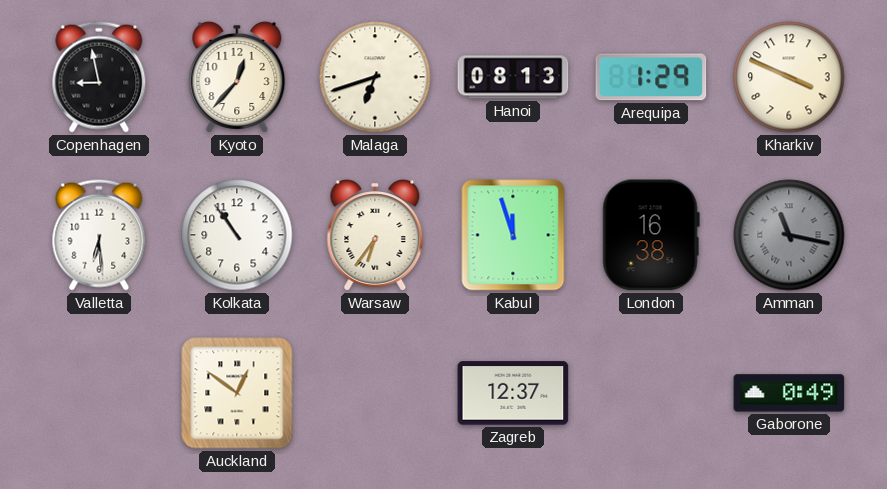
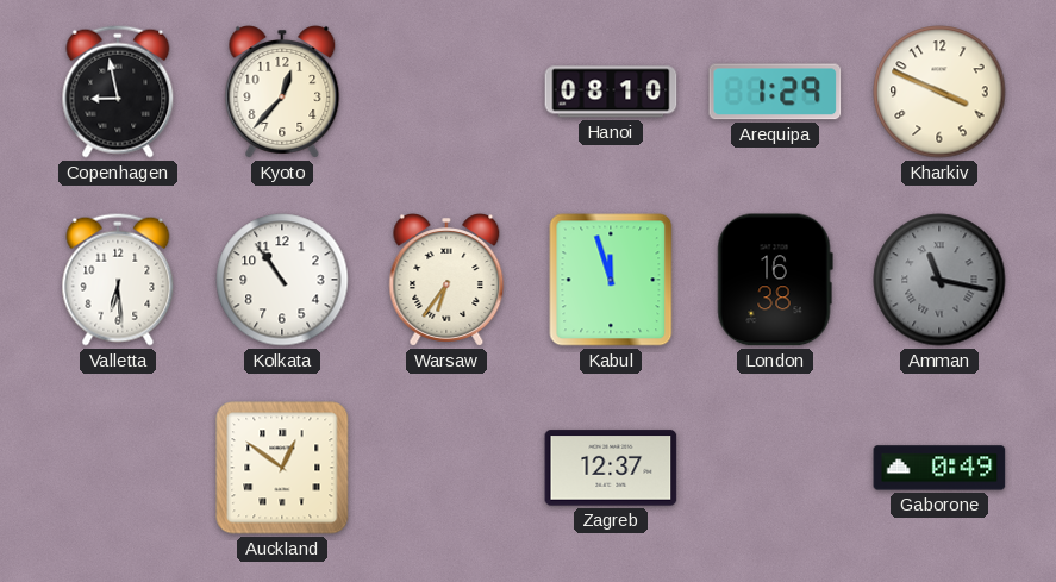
Malaga: 6:42 -> none
Hanoi: 08:13 -> 08:10
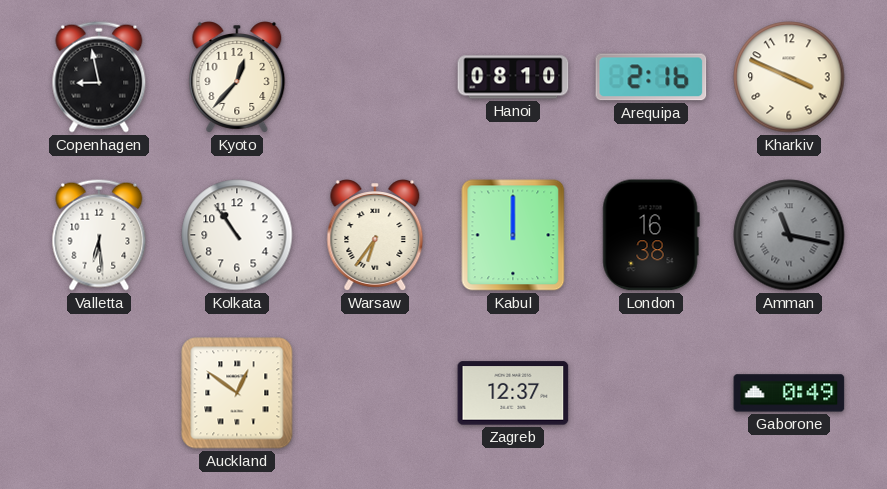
Arequipa: 1:29 -> 2:16
Kabul: 11:57 -> 12:00
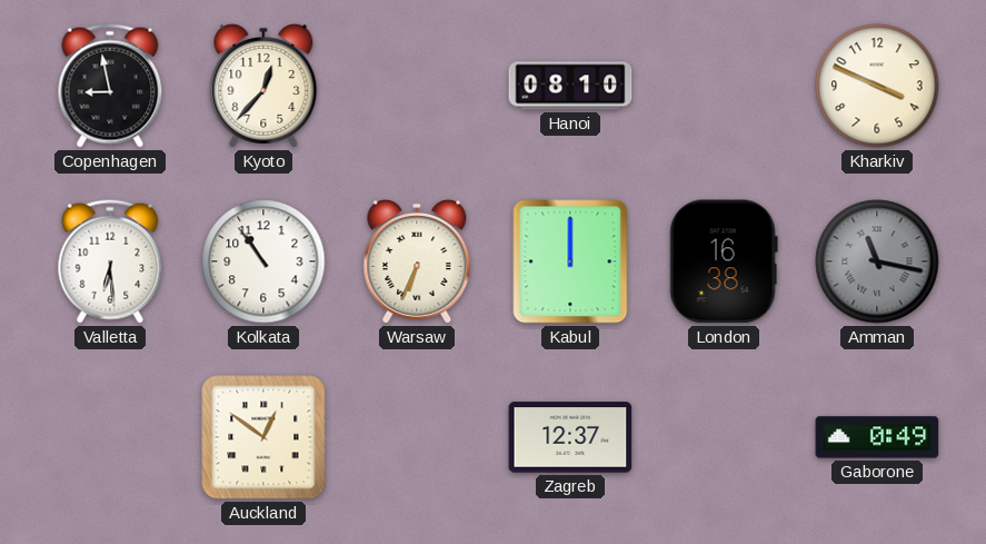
Arequipa: 2:16 -> none
Warsaw: 6:36 -> 6:34
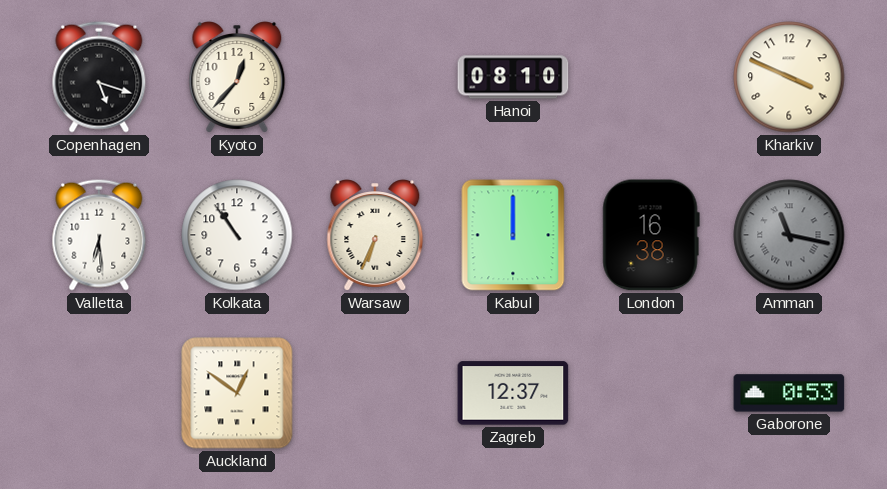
Copenhagen: 8:58 -> 5:18
Gaborone: 0:49 -> 0:53
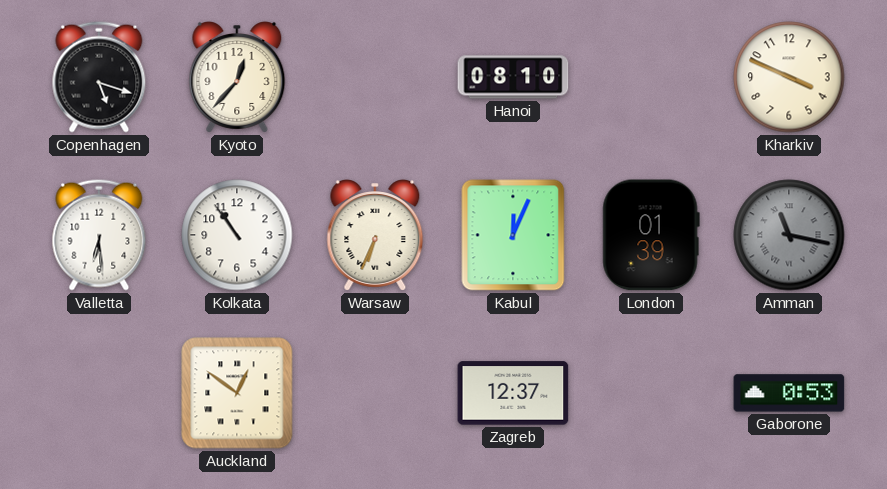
Kabul: 12:00 -> 12:04
London: 16:38 -> 01:39
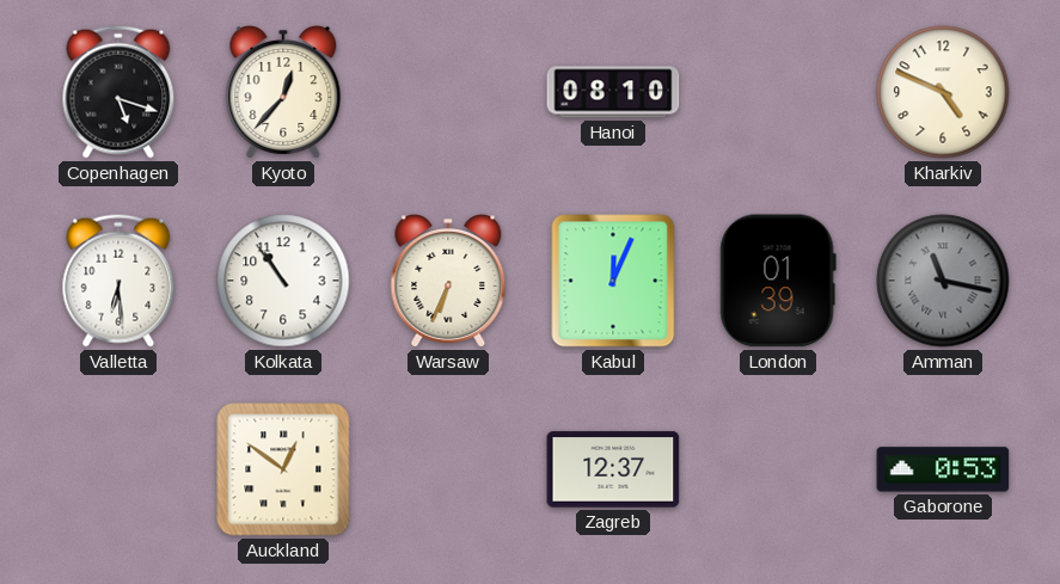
Kharkiv: 3:49 -> 4:49
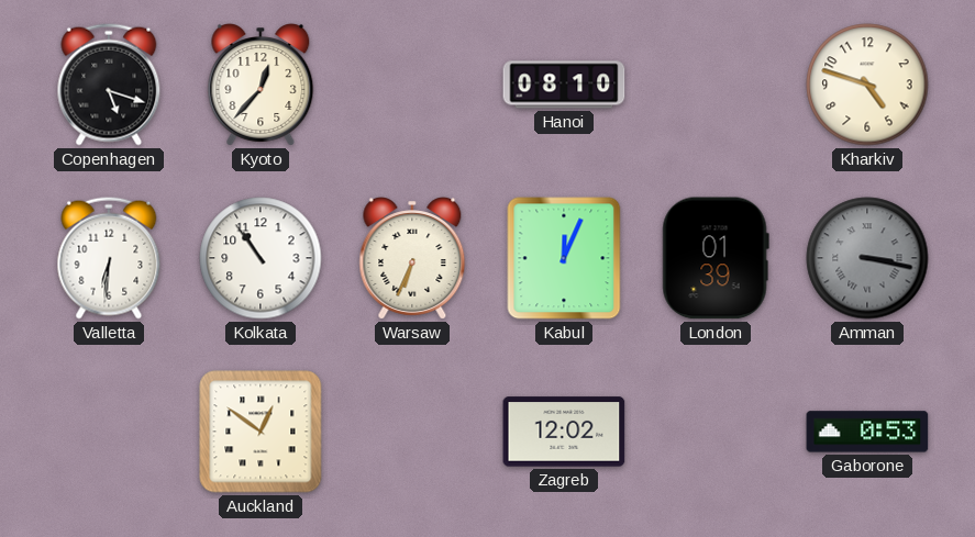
Kharkiv: 4:49 -> 4:48
Valletta: 6:29 -> 6:31
Amman: 11:17 -> 3:17
Zagreb: 12:37 -> 12:02
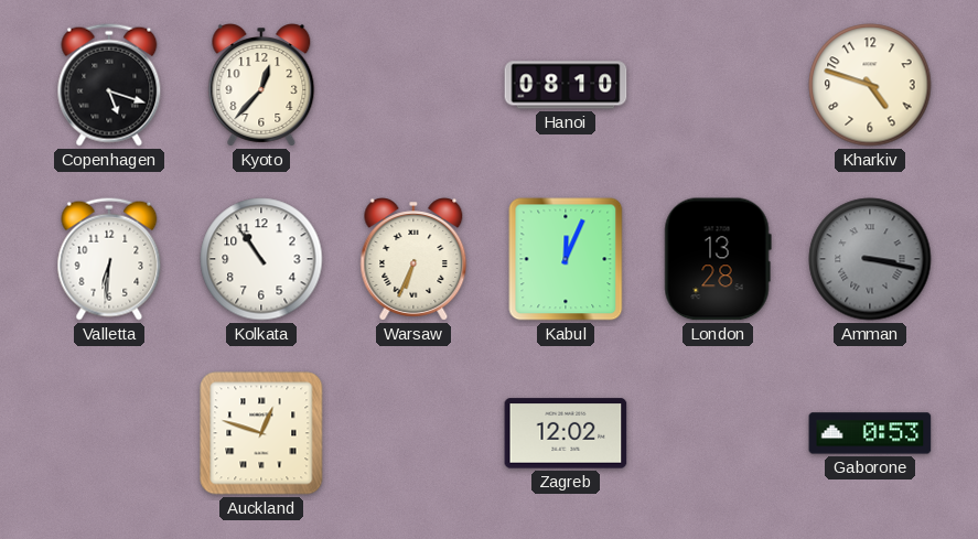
London: 01:39 -> 13:28
Auckland: 12:51 -> 12:48
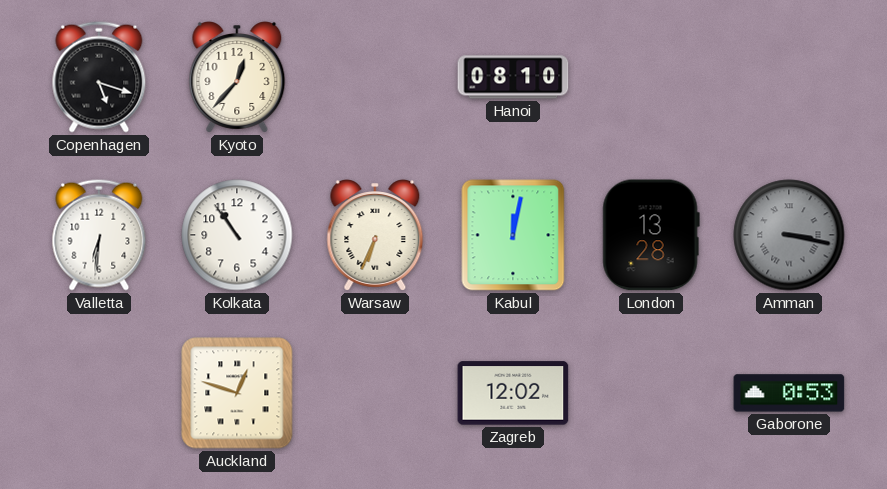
Kharkiv: 4:48 -> none
Kabul: 12:04 -> 12:02
